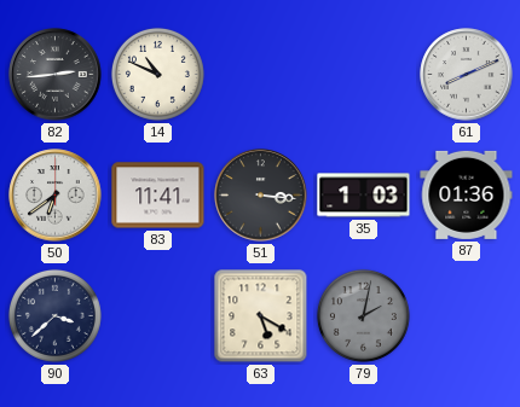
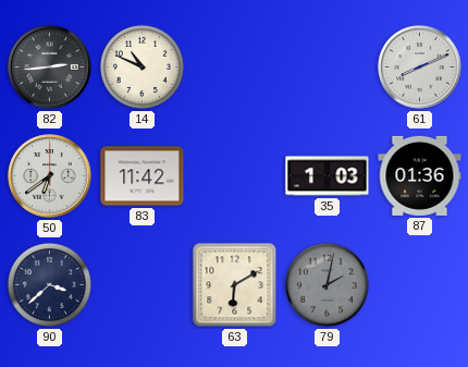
83: 11:41 -> 11:42
51: 3:16 -> none
63: 5:20 -> 6:10
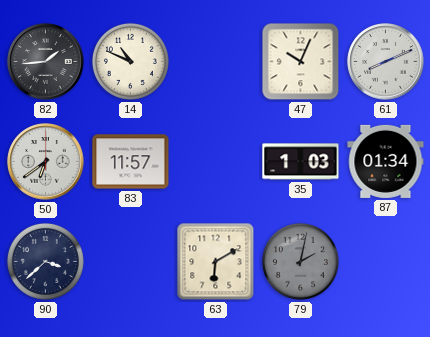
82: 2:44 -> 1:44
47: none -> 10:04
83: 11:42 -> 11:57
87: 01:36 -> 01:34
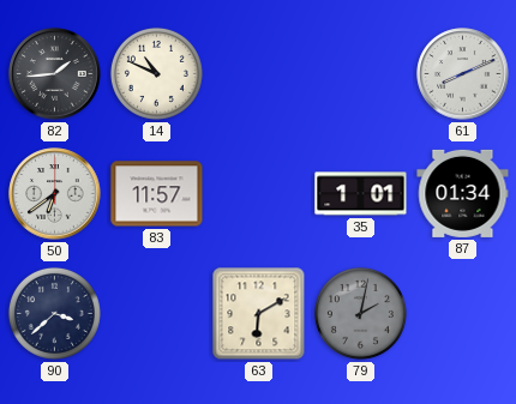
47: 10:04 -> none
35: 1:03 -> 1:01
